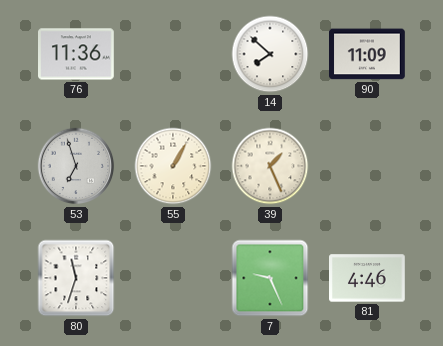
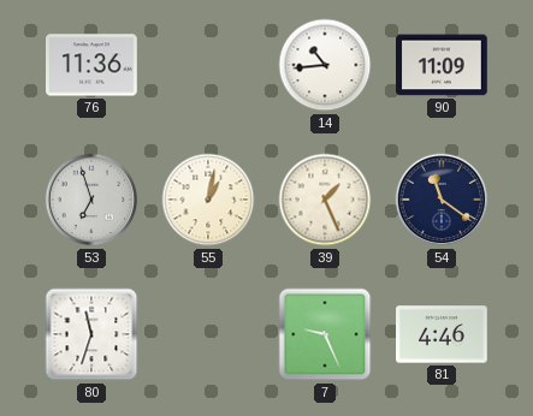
14: 7:52 -> 10:44
55: 1:05 -> 1:02
54: none -> 11:21
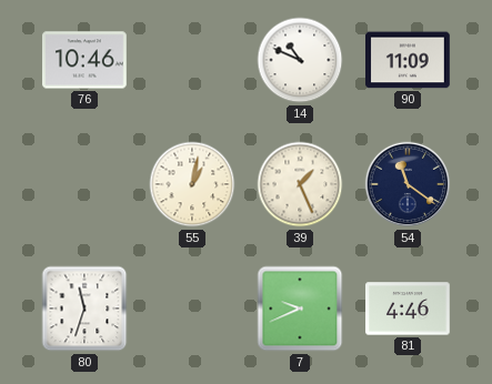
76: 11:36 -> 10:46
14: 10:44 -> 10:49
53: 6:57 -> none
7: 9:26 -> 9:41
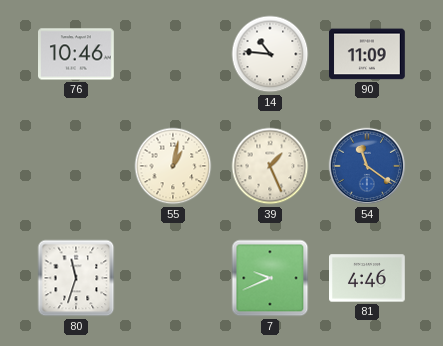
14: 10:49 -> 10:46
54 dial: navy -> blue
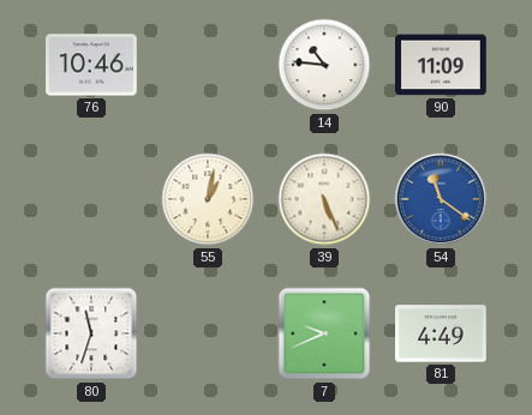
39: 1:26 -> 5:26
81: 4:46 -> 4:49
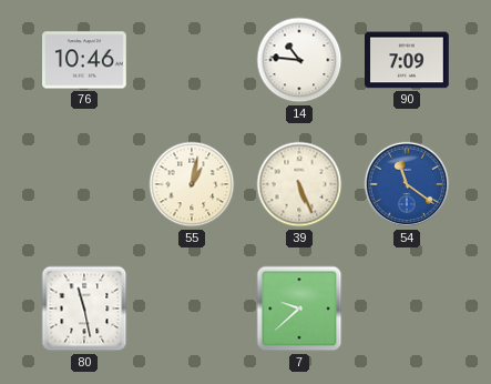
90: 11:09 -> 7:09
80: 11:33 -> 11:28
7: 9:41 -> 9:38
81: 4:49 -> none
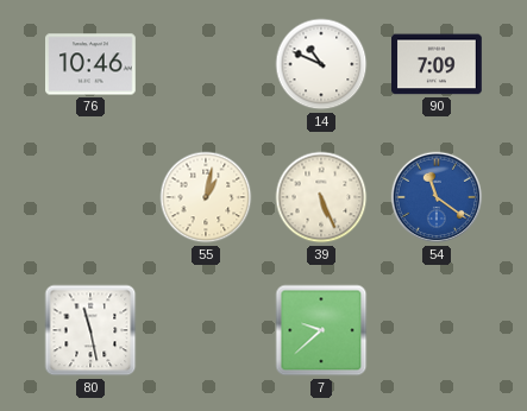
14: 10:46 -> 10:49
